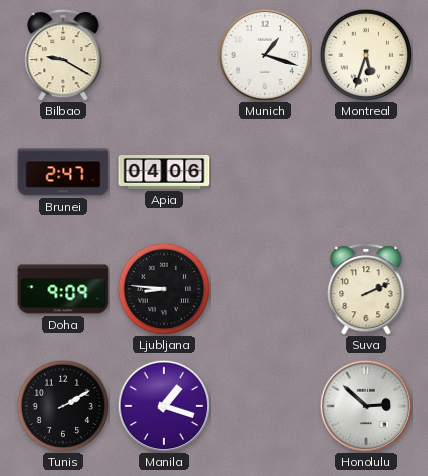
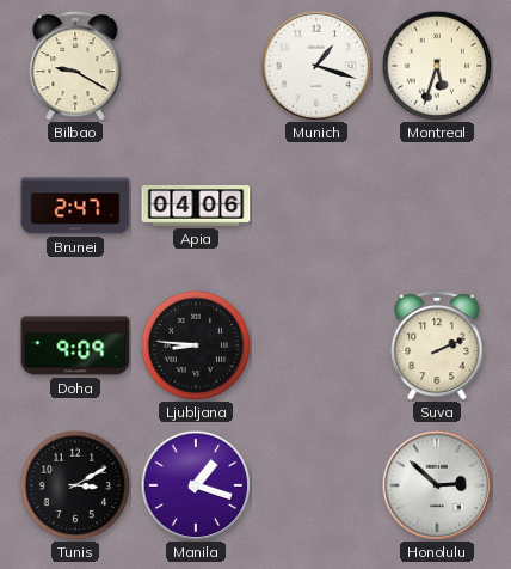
Tunis: 2:10 -> 3:10
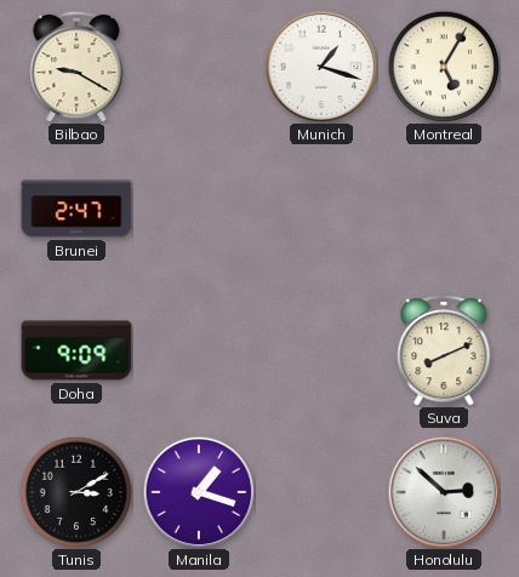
Montreal: 5:33 -> 5:05
Apia: 04:06 -> none
Ljubljana: 8:46 -> none
Suva: 2:11 -> 8:11
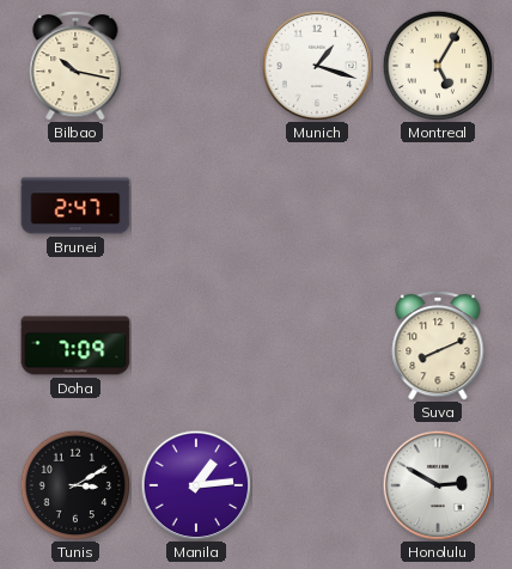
Bilbao: 9:20 -> 10:17
Doha: 9:09 -> 7:09
Manila: 1:18 -> 1:14
Honolulu: 2:52 -> 2:50
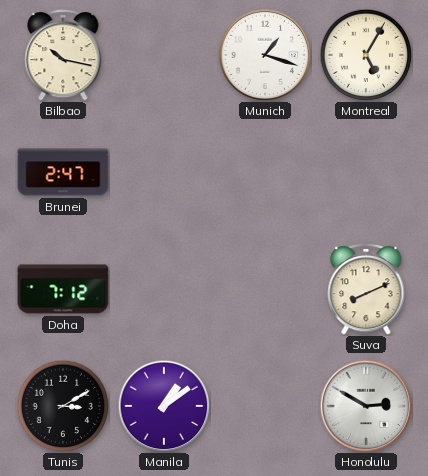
Doha: 7:09 -> 7:12
Manila: 1:14 -> 1:09
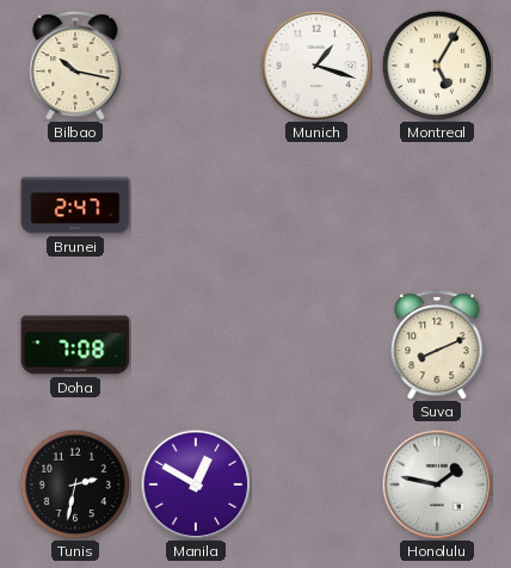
Doha: 7:12 -> 7:08
Tunis: 3:10 -> 2:32
Manila: 1:09 -> 12:50
Honolulu: 2:50 -> 1:47
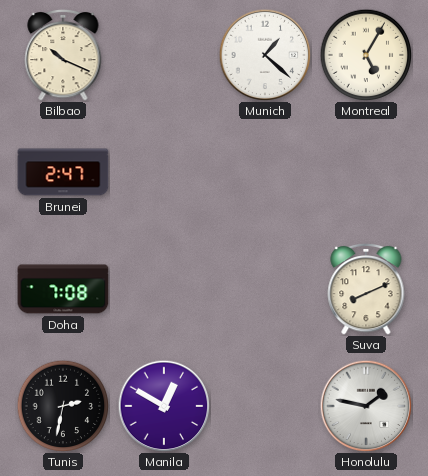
Bilbao: 10:17 -> 10:19
Munich: 1:18 -> 1:22
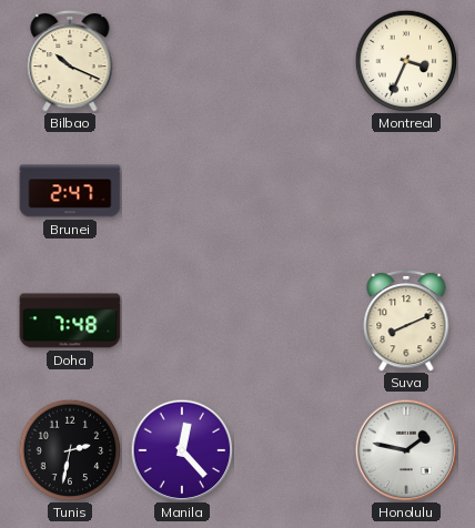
Munich: 1:22 -> none
Montreal: 5:05 -> 3:34
Doha: 7:08 -> 7:48
Manila: 12:50 -> 12:23
